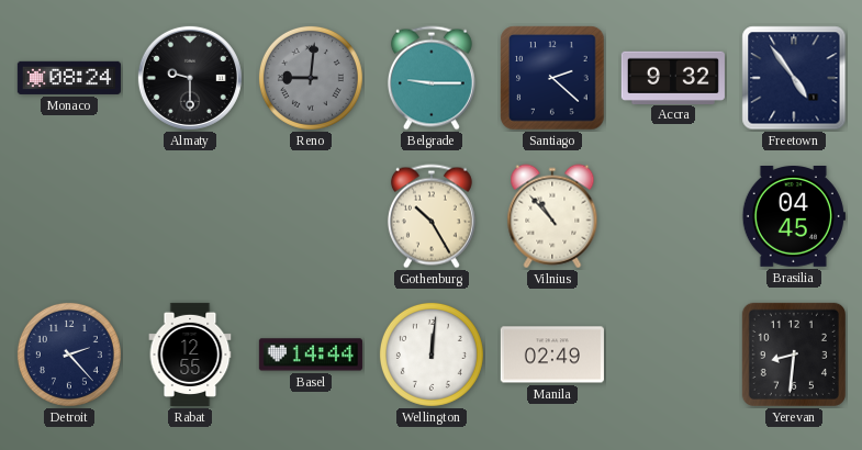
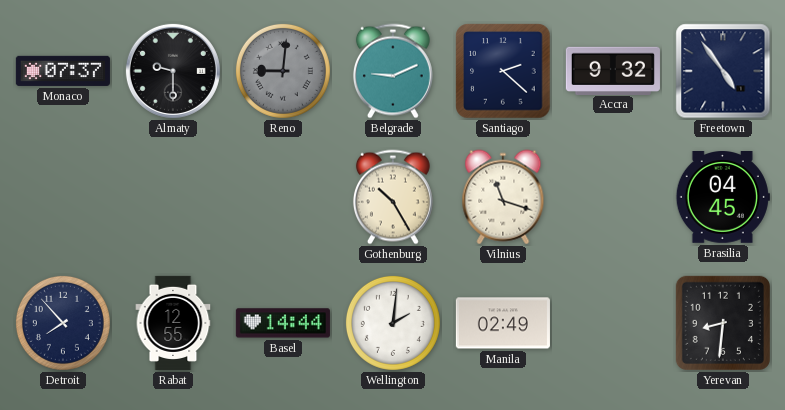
Monaco: 08:24 -> 07:37
Belgrade: 9:15 -> 9:11
Vilnius: 10:53 -> 11:18
Detroit: 2:23 -> 7:53
Wellington: 12:01 -> 2:01
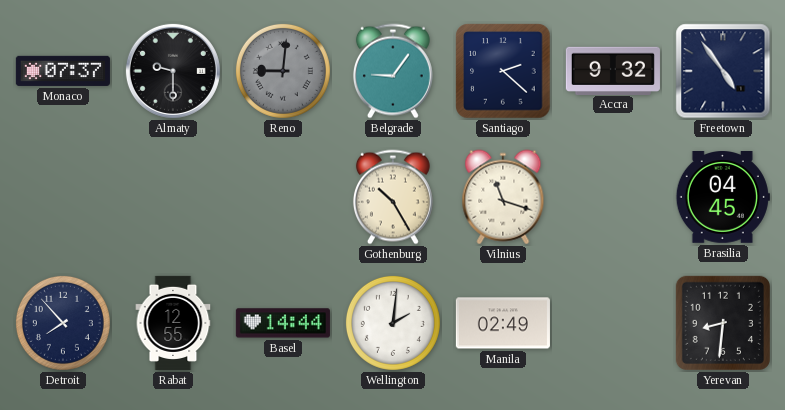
Belgrade: 9:11 -> 9:06
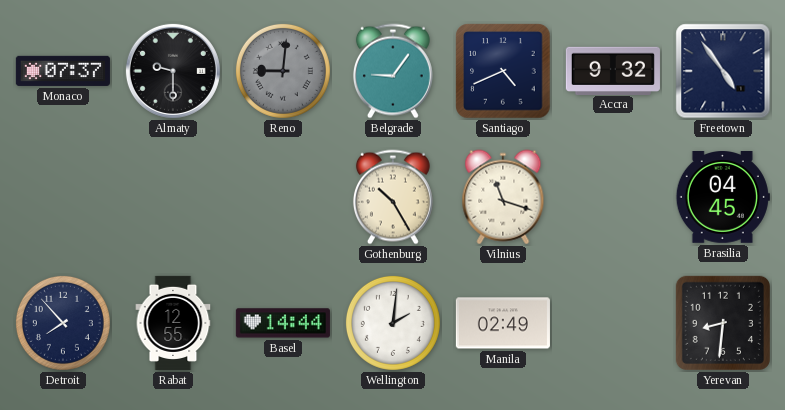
Santiago: 2:22 -> 4:41
